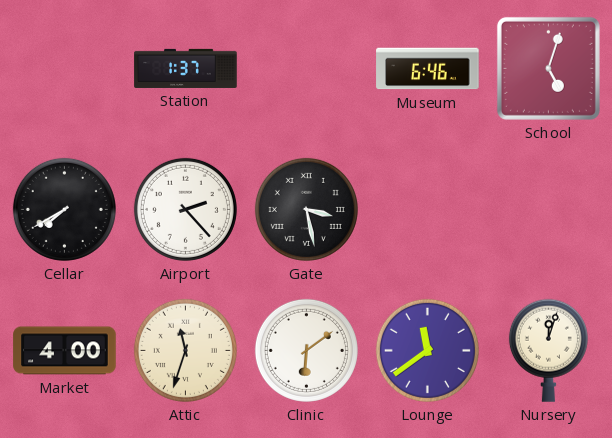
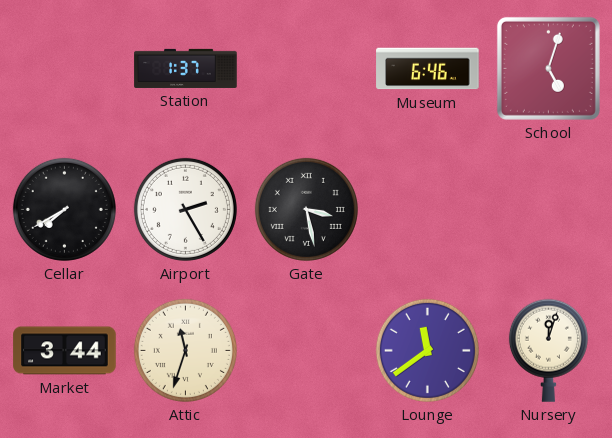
Airport: 2:23 -> 2:25
Market: 4:00 -> 3:44
Clinic: 6:09 -> none
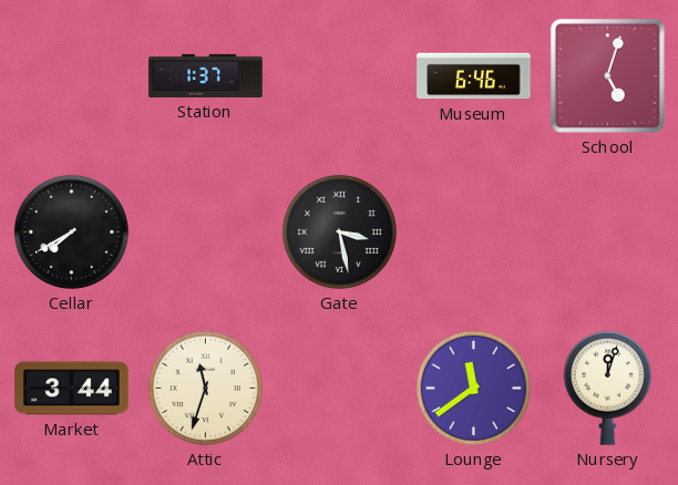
Airport: 2:25 -> none
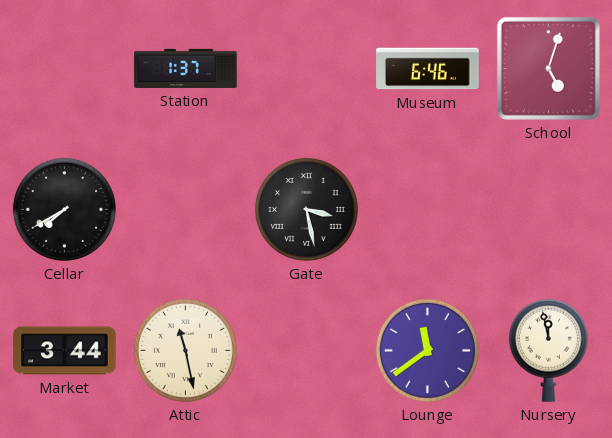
Attic: 11:33 -> 11:28
Nursery: 12:03 -> 11:58
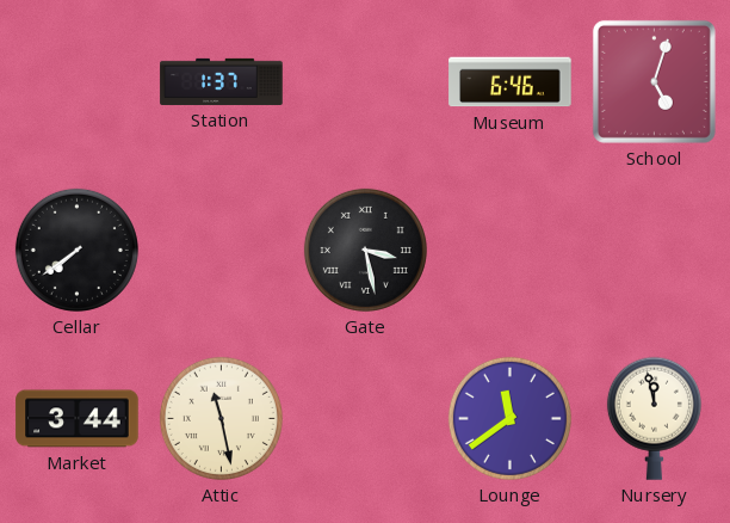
Cellar: 7:40 -> 7:39
